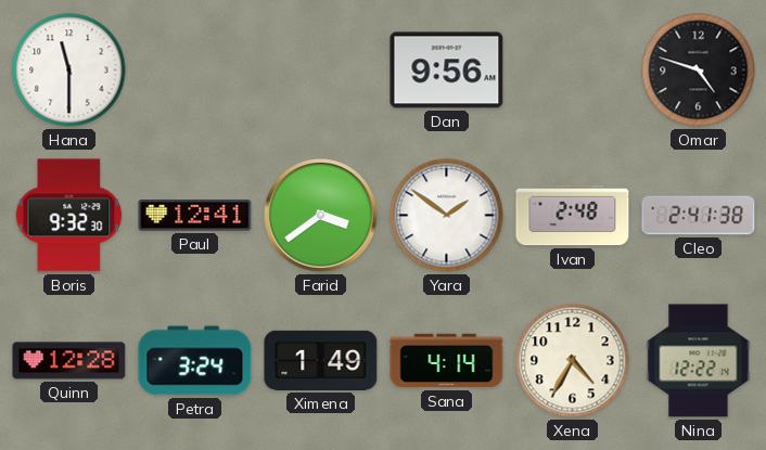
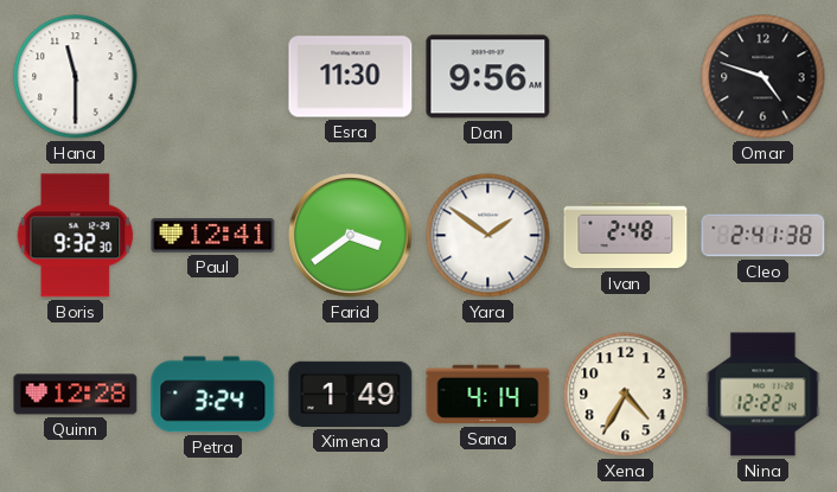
Esra: none -> 11:30
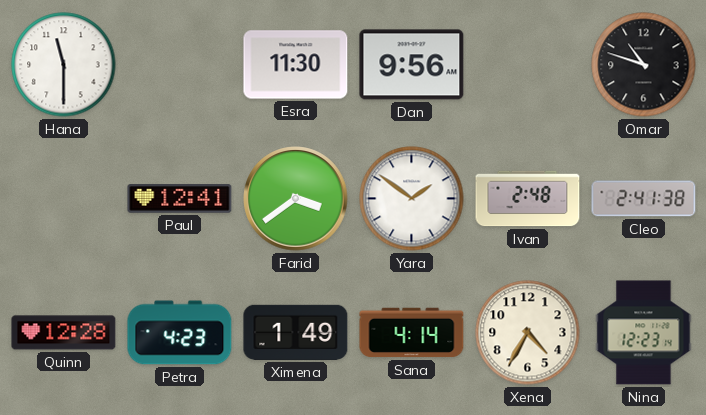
Omar: 4:48 -> 10:48
Boris: 9:32 -> none
Petra: 3:24 -> 4:23
Nina: 12:22 -> 12:23
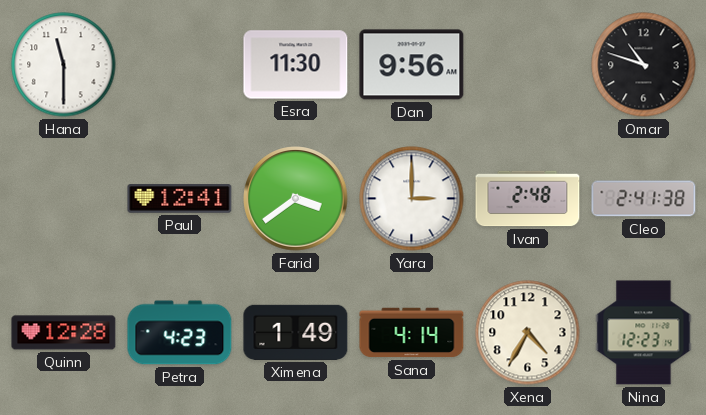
Yara: 1:51 -> 3:00
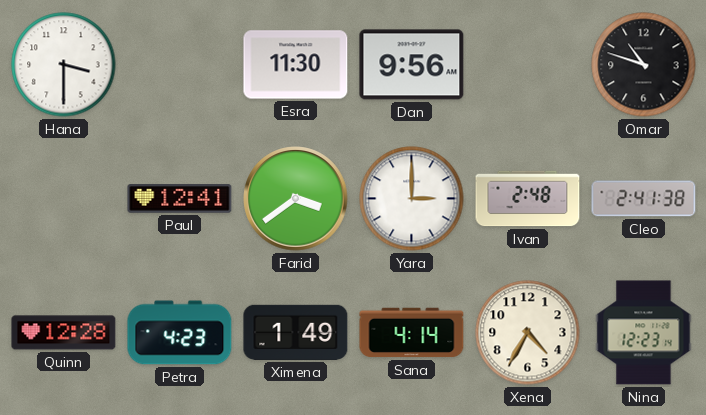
Hana: 11:30 -> 3:30
